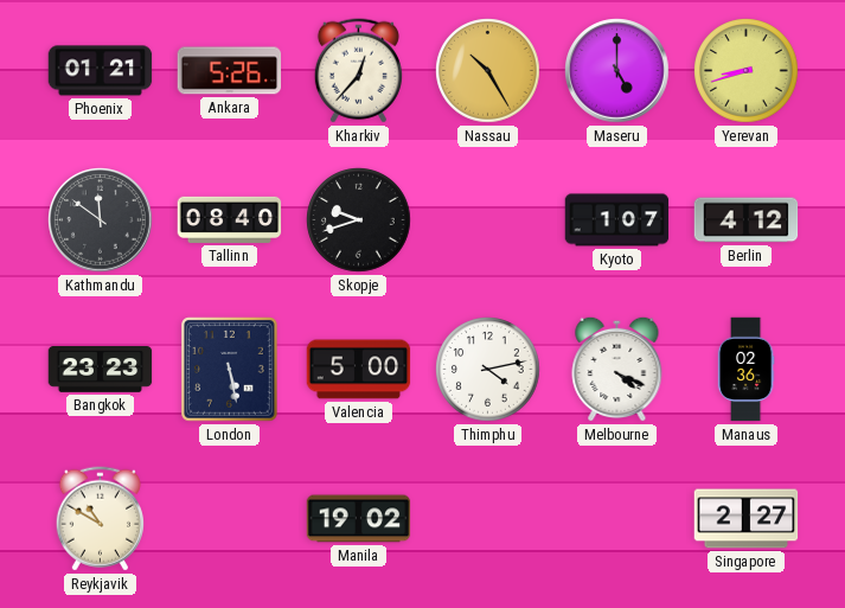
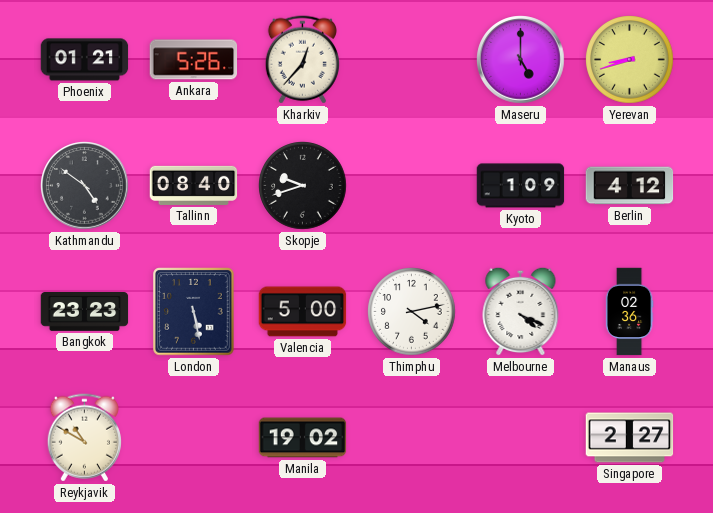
Nassau: 10:25 -> none
Kathmandu: 11:51 -> 4:51
Kyoto: 1:07 -> 1:09
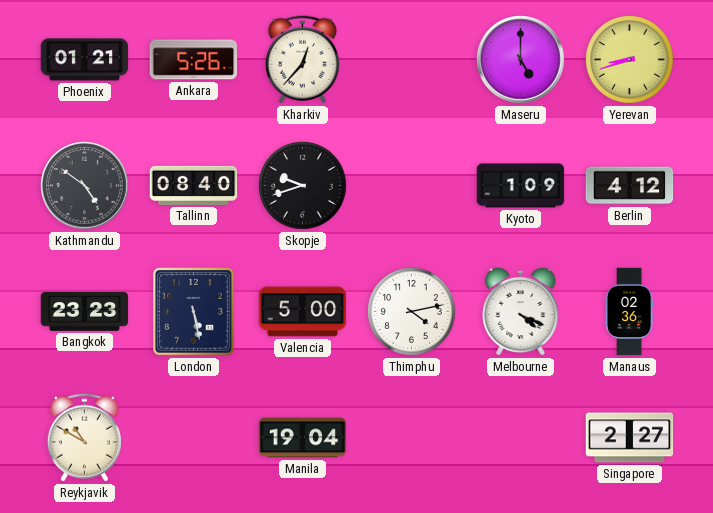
Manila: 19:02 -> 19:04
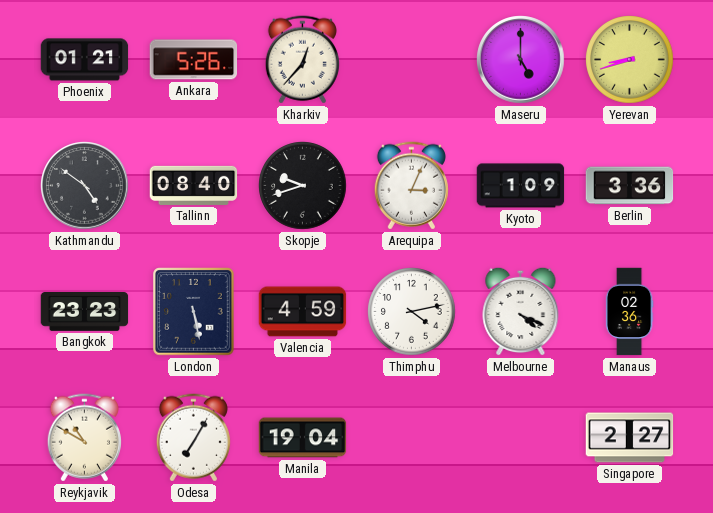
Arequipa: none -> 3:04
Berlin: 4:12 -> 3:36
Valencia: 5:00 -> 4:59
Odesa: none -> 7:05
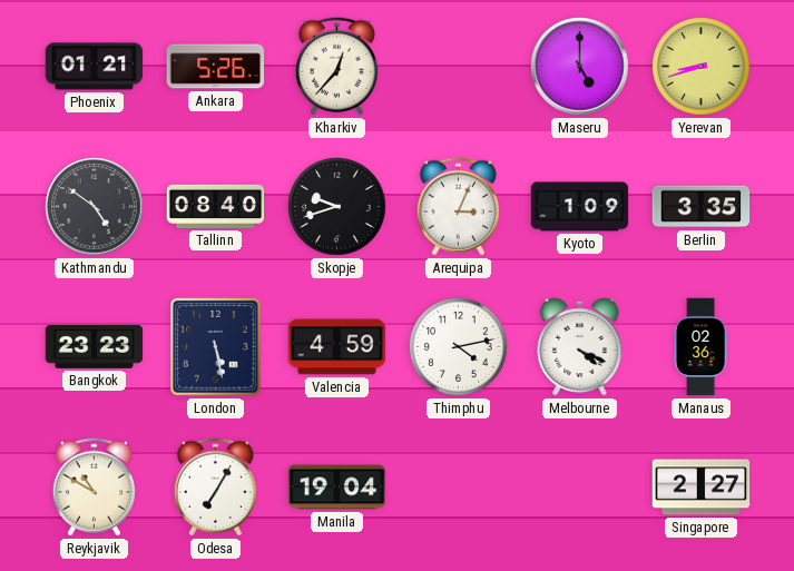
Berlin: 3:36 -> 3:35
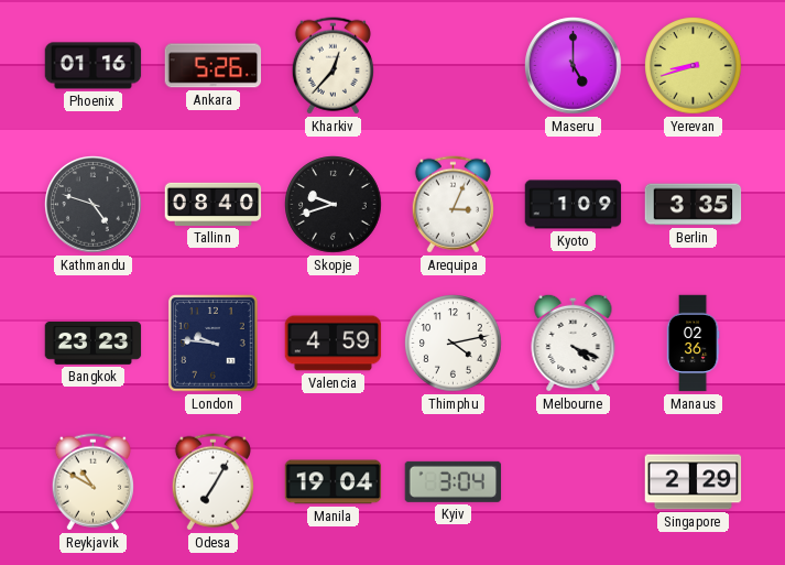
Phoenix: 01:21 -> 01:16
Kathmandu: 4:51 -> 4:48
London: 5:28 -> 9:46
Kyiv: none -> 3:04
Singapore: 2:27 -> 2:29
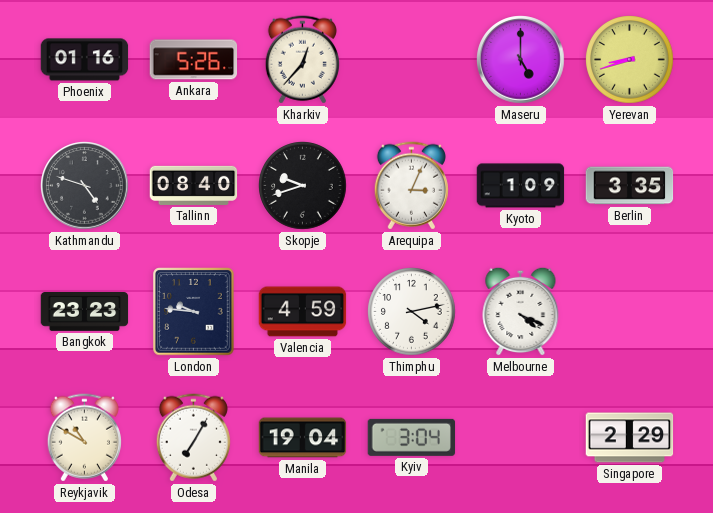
Manaus: 02:36 -> none
